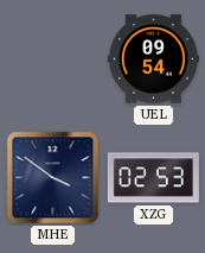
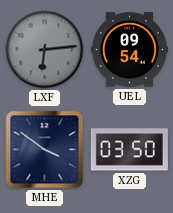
LXF: none -> 6:14
XZG: 02:53 -> 03:50
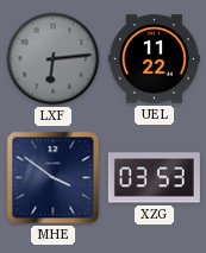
UEL: 09:54 -> 11:22
XZG: 03:50 -> 03:53
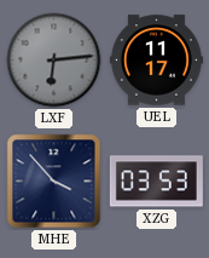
UEL: 11:22 -> 11:17
MHE: 3:51 -> 3:53
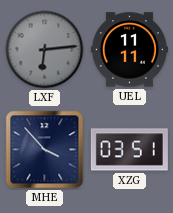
UEL: 11:17 -> 11:11
XZG: 03:53 -> 03:51
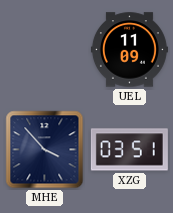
LXF: 6:14 -> none
UEL: 11:11 -> 11:09
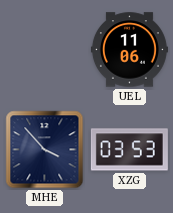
UEL: 11:09 -> 11:06
XZG: 03:51 -> 03:53
